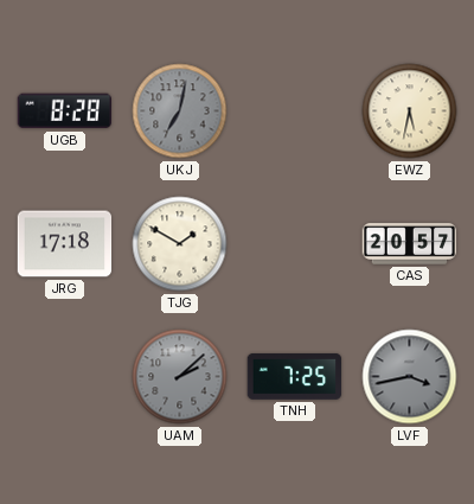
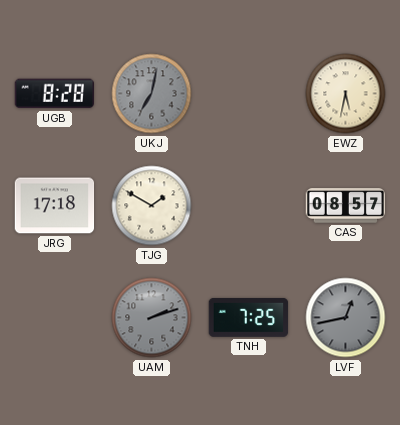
CAS: 20:57 -> 08:57
UAM: 2:08 -> 2:12
LVF: 3:43 -> 12:43
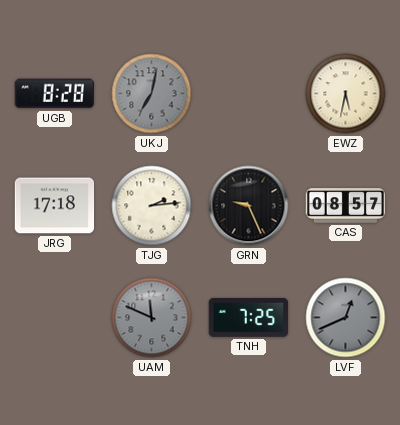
TJG: 1:50 -> 2:14
GRN: none -> 9:26
UAM: 2:12 -> 11:49
LVF: 12:43 -> 12:41
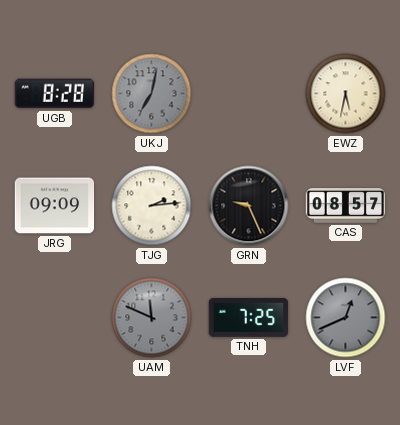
JRG: 17:18 -> 09:09
